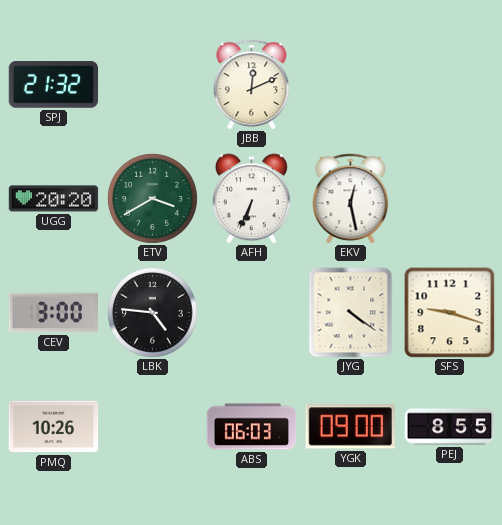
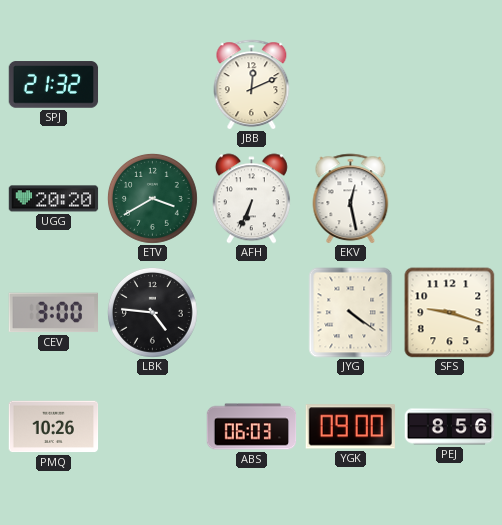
PEJ: 8:55 -> 8:56
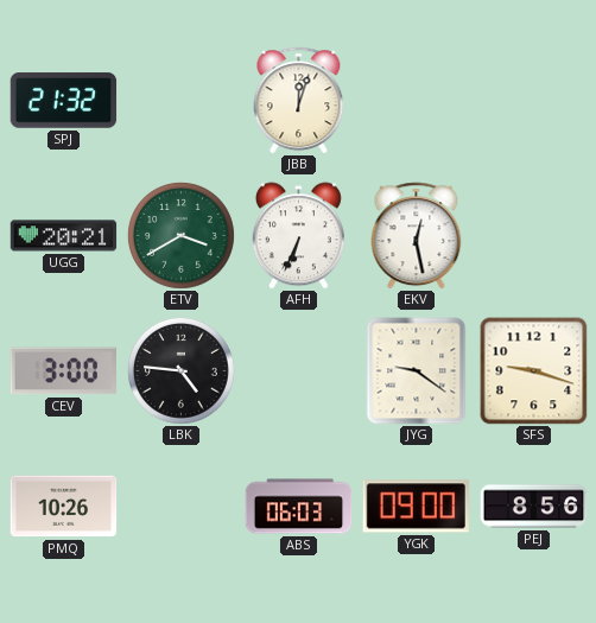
JBB: 12:11 -> 12:03
UGG: 20:20 -> 20:21
JYG: 4:21 -> 9:21
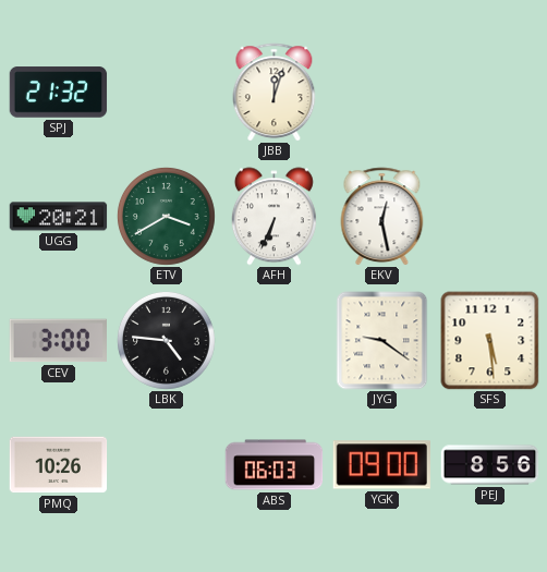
SFS: 9:18 -> 5:29
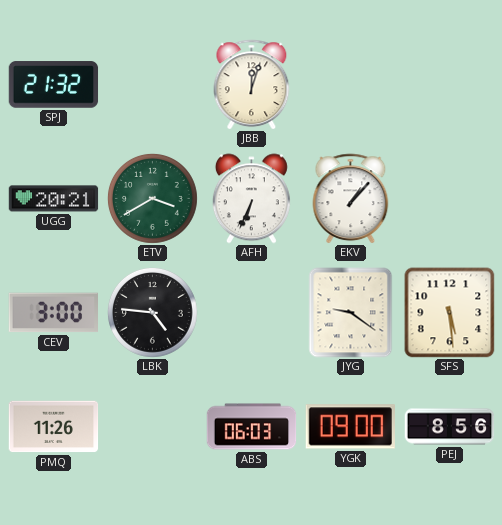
EKV: 12:28 -> 1:07
PMQ: 10:26 -> 11:26
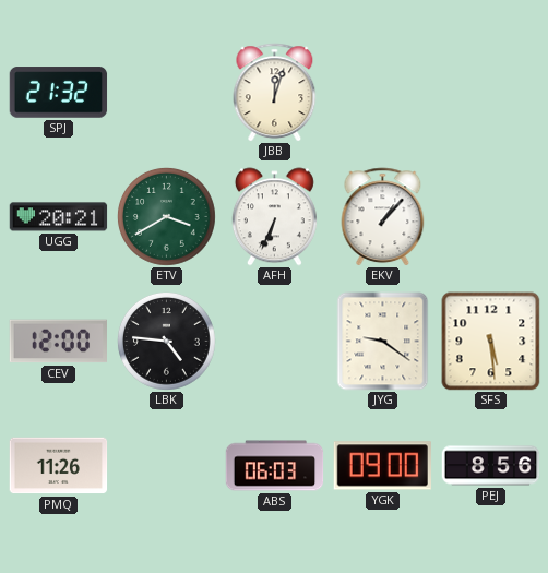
CEV: 3:00 -> 12:00
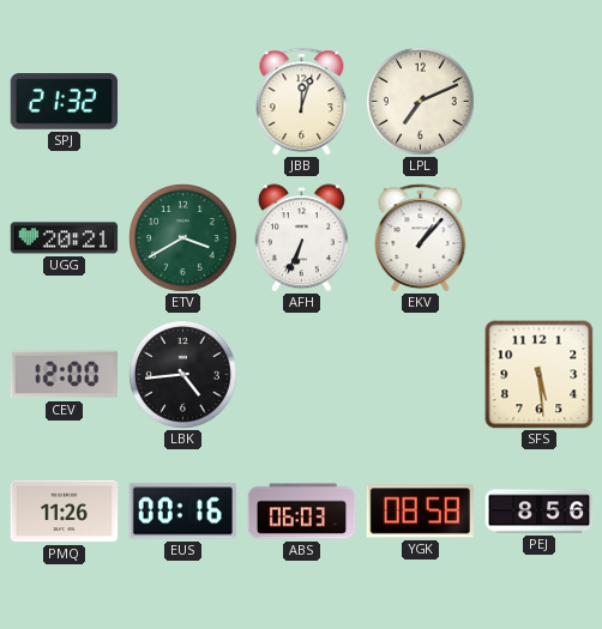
LPL: none -> 7:11
LBK: 4:46 -> 4:44
JYG: 9:21 -> none
EUS: none -> 00:16
YGK: 09:00 -> 08:58
